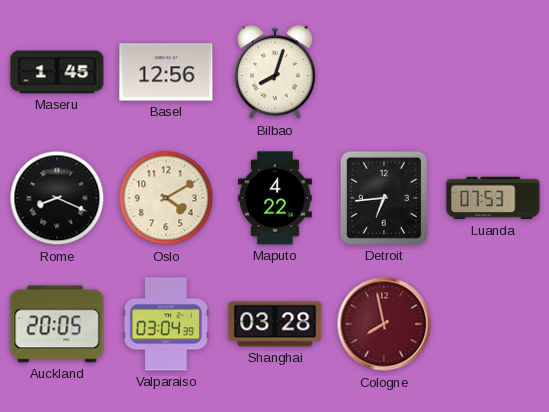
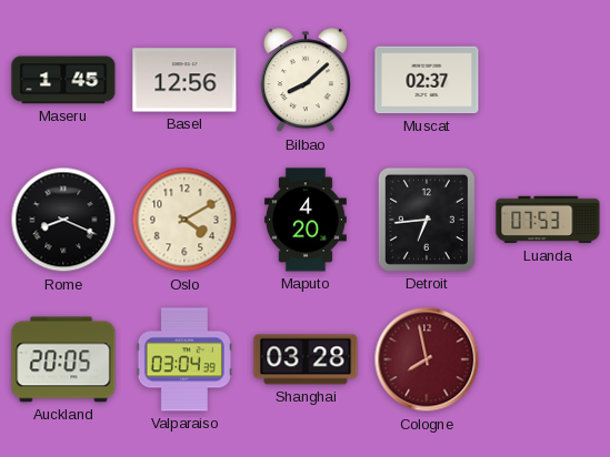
Bilbao: 8:03 -> 8:08
Muscat: none -> 02:37
Maputo: 4:22 -> 4:20
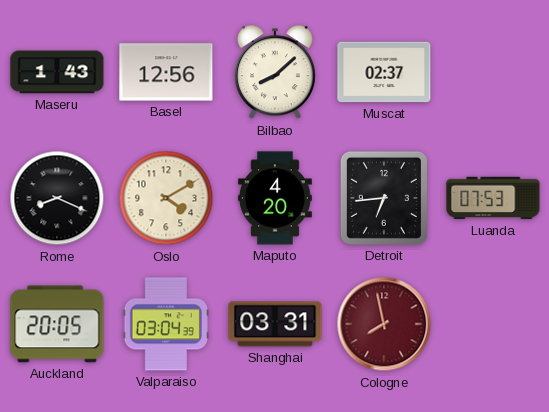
Maseru: 1:45 -> 1:43
Shanghai: 03:28 -> 03:31
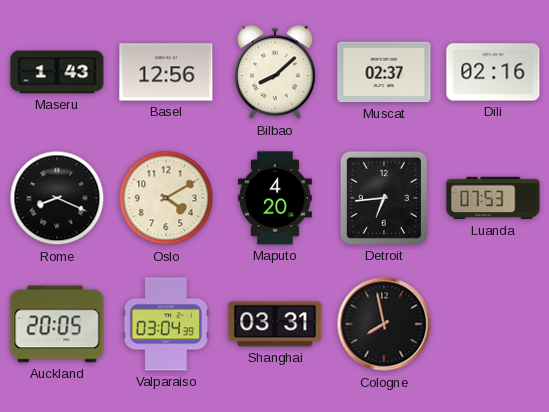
Dili: none -> 02:16
Cologne dial: burgundy -> black
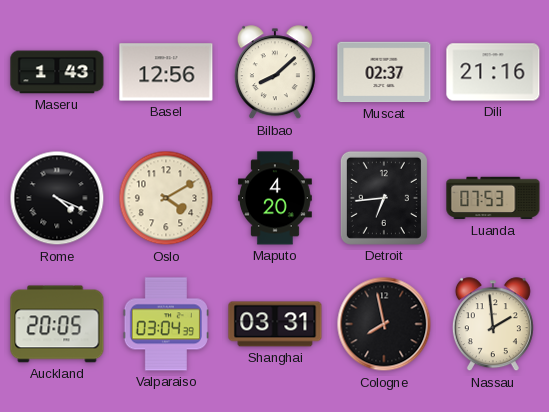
Dili: 02:16 -> 21:16
Rome: 8:19 -> 4:19
Nassau: none -> 1:59
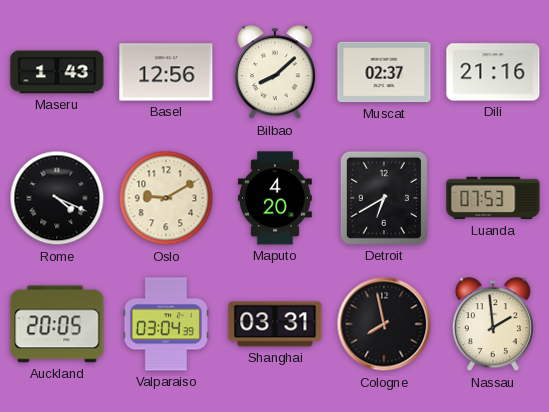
Oslo: 4:10 -> 9:10
Detroit: 6:44 -> 6:40
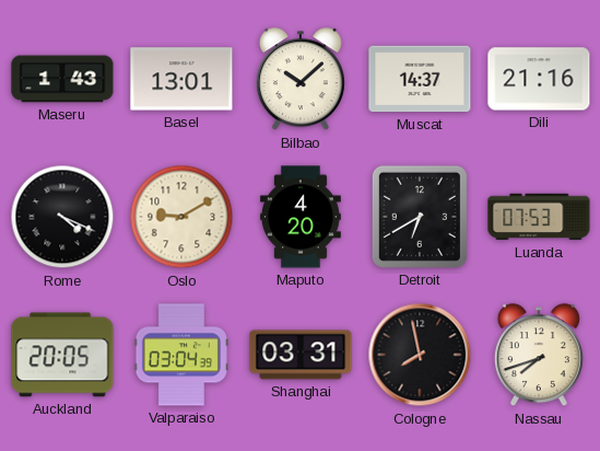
Basel: 12:56 -> 13:01
Bilbao: 8:08 -> 10:08
Muscat: 02:37 -> 14:37
Nassau: 1:59 -> 7:42
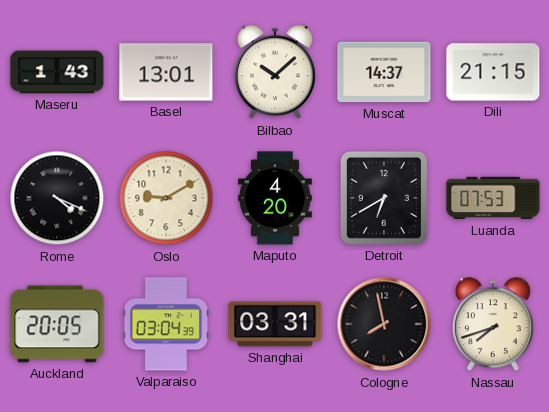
Dili: 21:16 -> 21:15
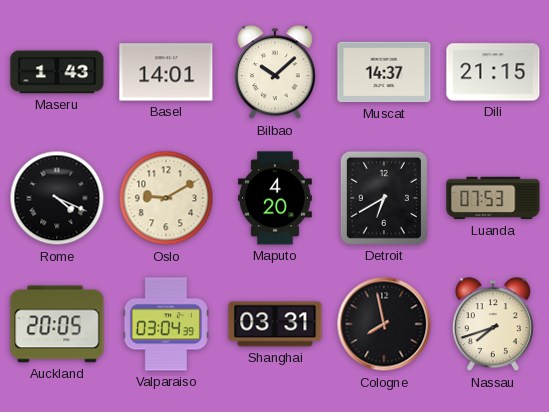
Basel: 13:01 -> 14:01
